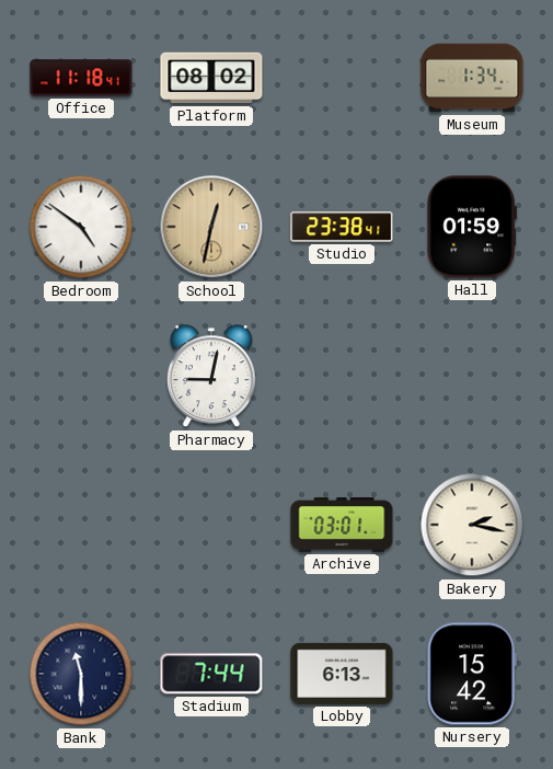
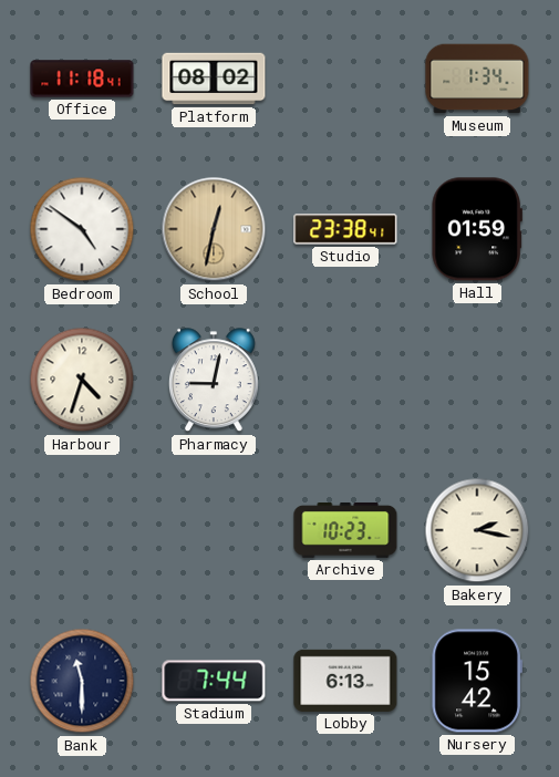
Harbour: none -> 4:33
Archive: 03:01 -> 10:23
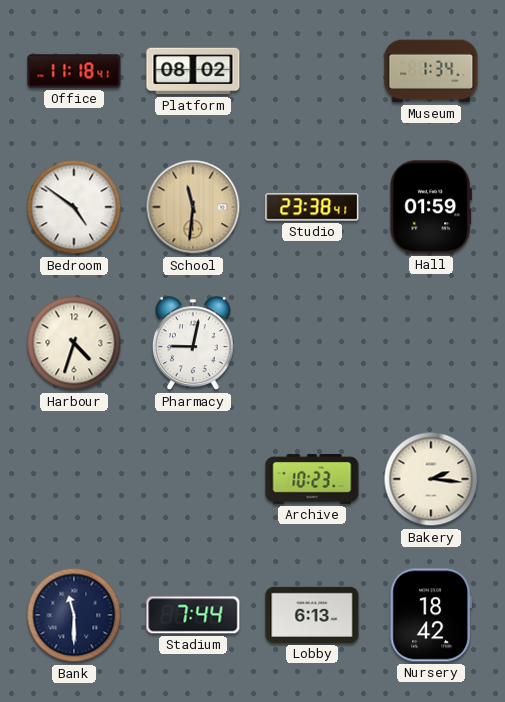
School: 12:32 -> 11:31
Bakery: 2:17 -> 2:16
Nursery: 15:42 -> 18:42
